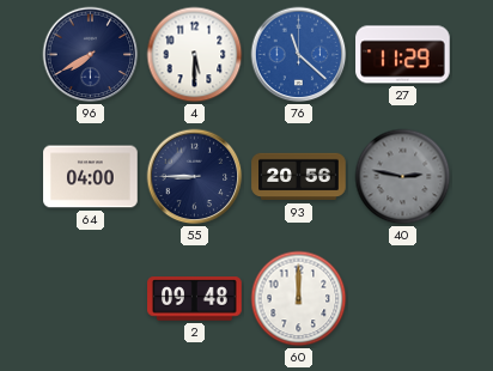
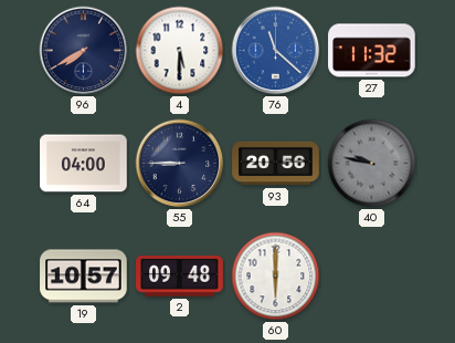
27: 11:29 -> 11:32
40: 2:47 -> 9:47
19: none -> 10:57
60: 12:00 -> 6:00
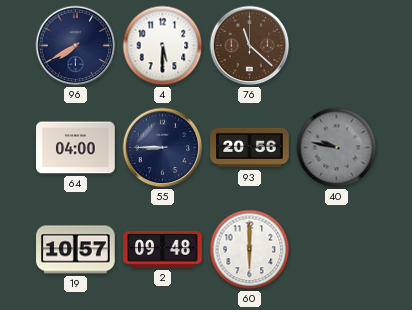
76 dial: blue -> brown
27: 11:32 -> none
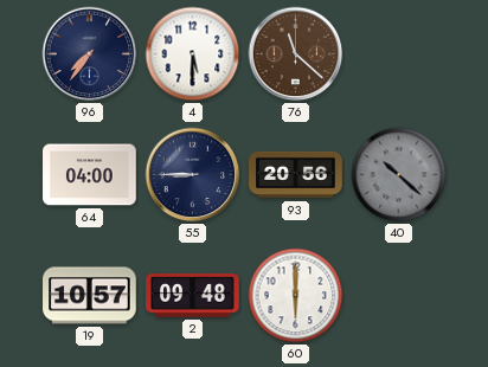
96: 7:40 -> 7:36
40: 9:47 -> 10:22
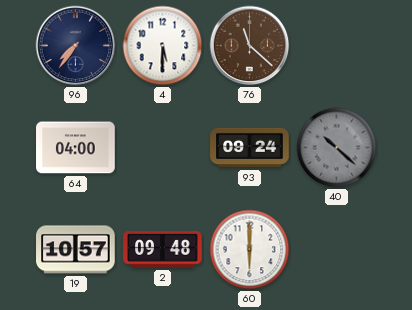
55: 8:45 -> none
93: 20:56 -> 09:24
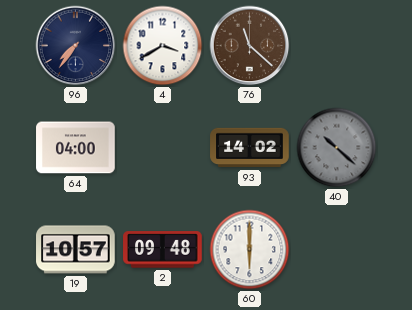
4: 5:30 -> 3:40
93: 09:24 -> 14:02
